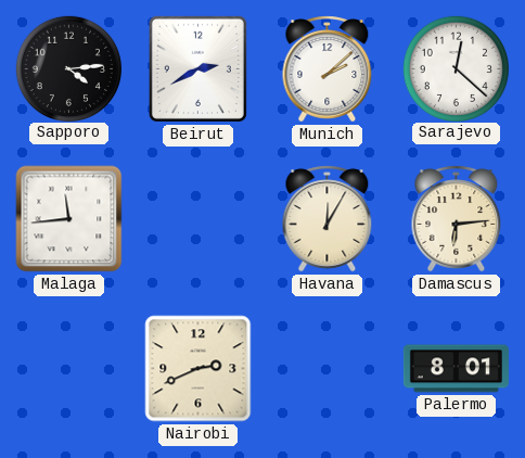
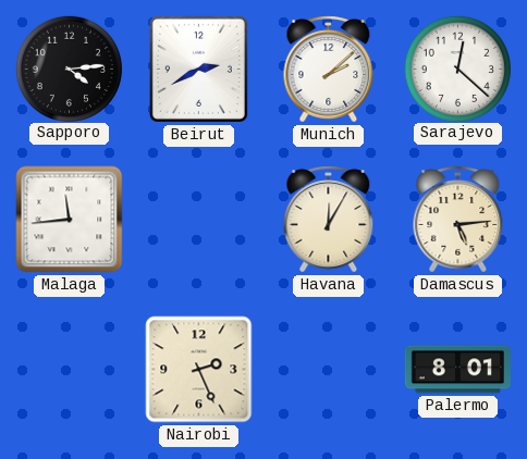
Damascus: 6:14 -> 5:14
Nairobi: 2:41 -> 2:26
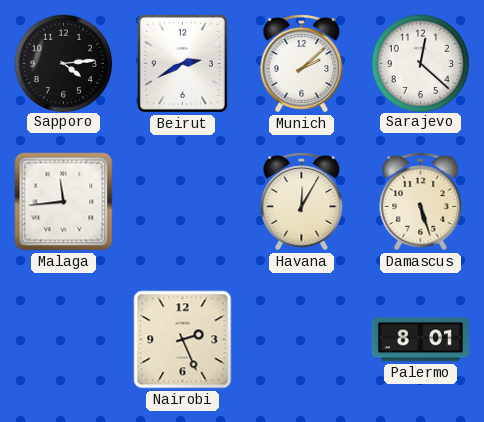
Damascus: 5:14 -> 5:27
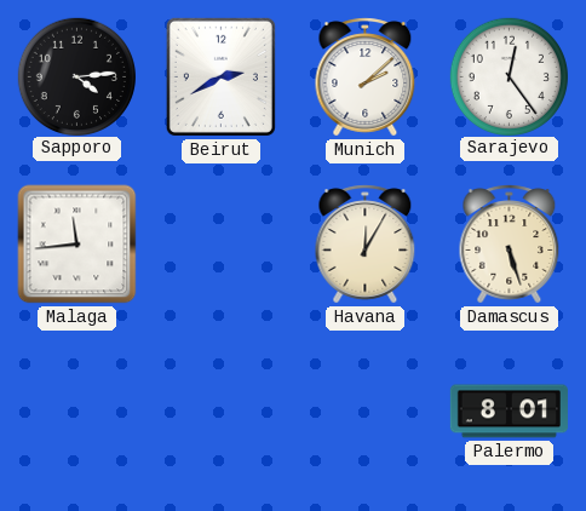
Sarajevo: 12:22 -> 12:24
Nairobi: 2:26 -> none
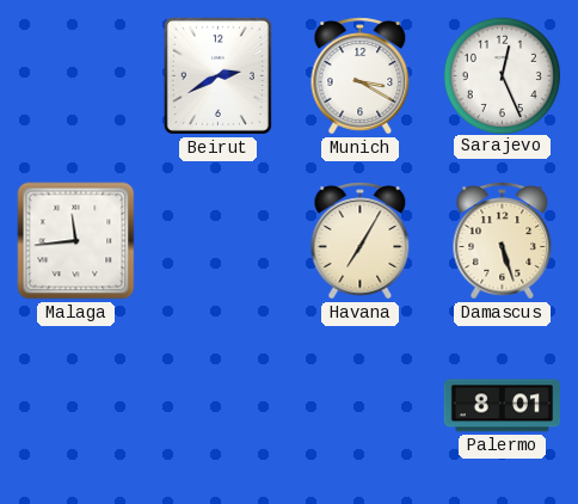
Sapporo: 4:14 -> none
Munich: 2:08 -> 3:20
Sarajevo: 12:24 -> 12:26
Havana: 12:05 -> 7:05
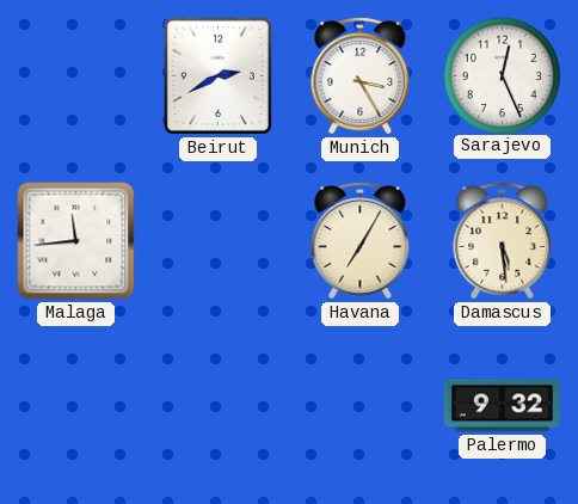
Munich: 3:20 -> 3:25
Damascus: 5:27 -> 5:29
Palermo: 8:01 -> 9:32
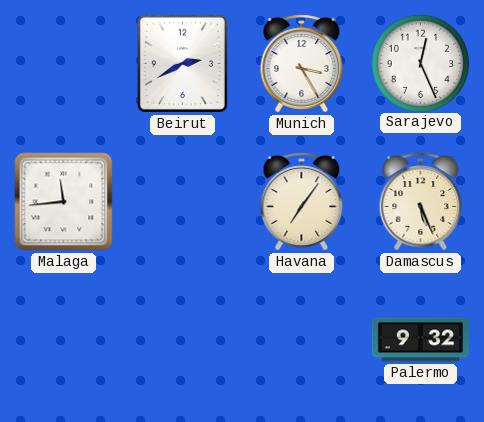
Havana: 7:05 -> 7:06
Damascus: 5:29 -> 5:26
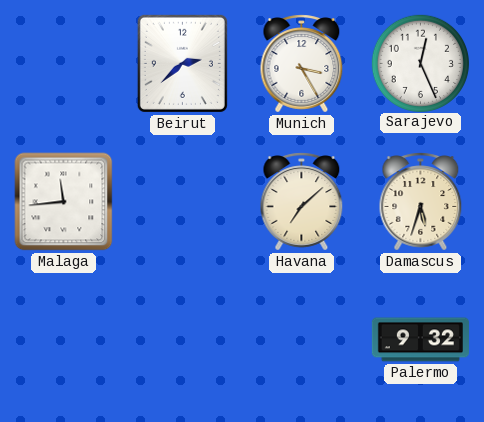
Beirut: 2:40 -> 2:38
Havana: 7:06 -> 7:08
Damascus: 5:26 -> 5:33
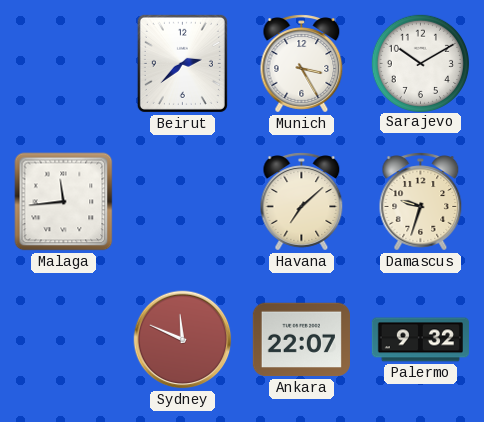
Sarajevo: 12:26 -> 10:10
Damascus: 5:33 -> 9:33
Sydney: none -> 11:49
Ankara: none -> 22:07
